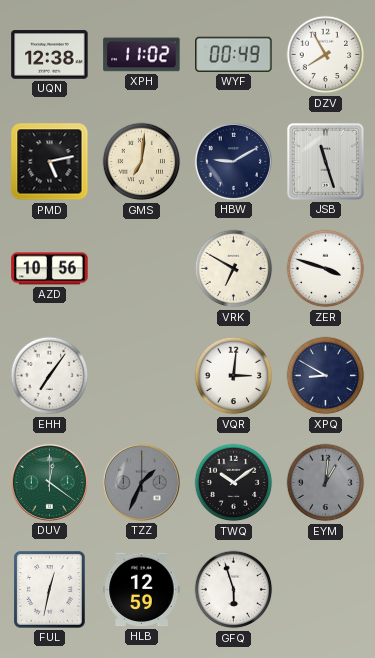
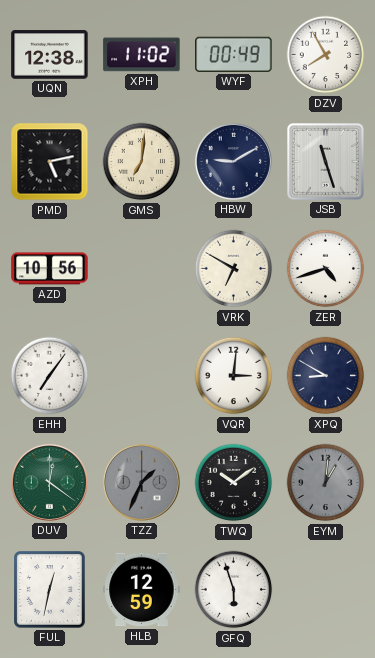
ZER: 3:48 -> 4:42
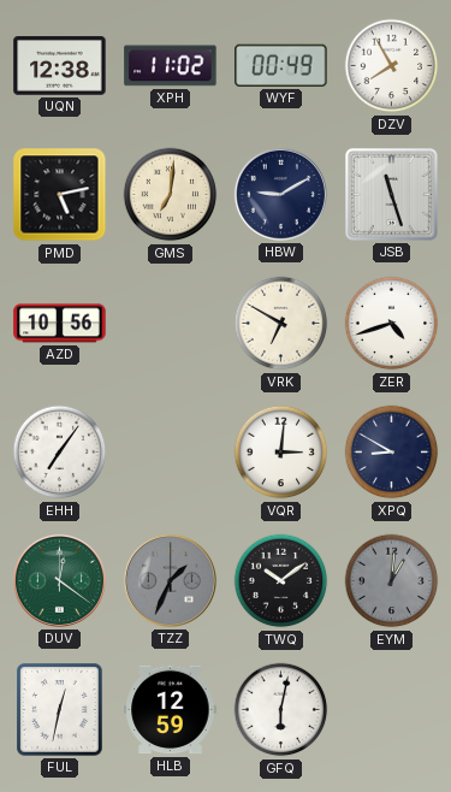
GFQ: 5:57 -> 6:02
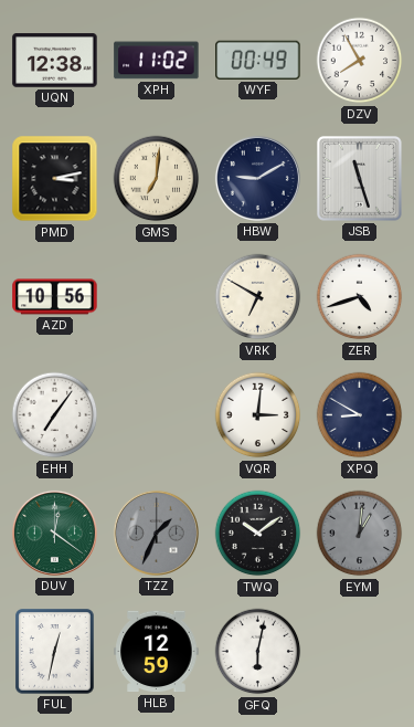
PMD: 5:13 -> 3:13
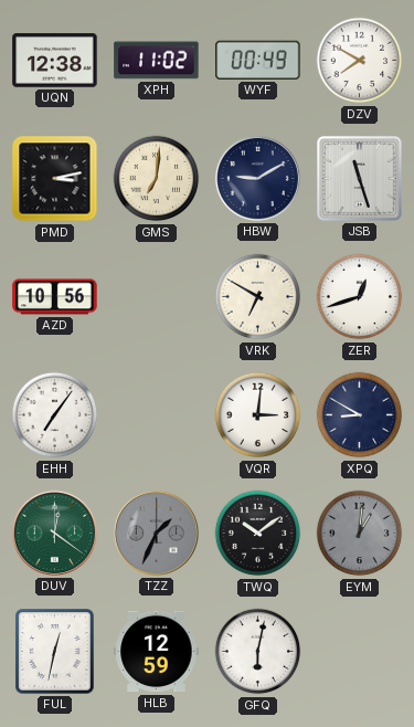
DZV: 7:55 -> 7:50
ZER: 4:42 -> 12:42
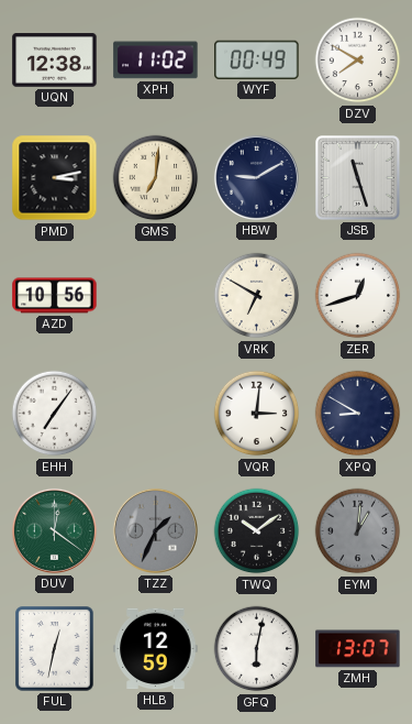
ZMH: none -> 13:07
